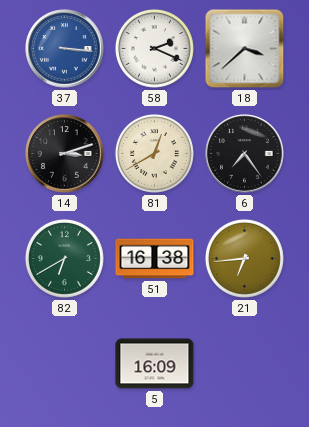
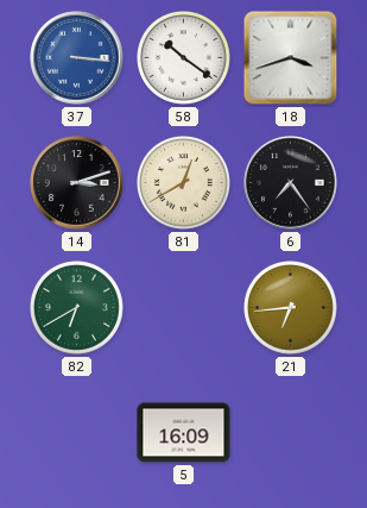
58: 2:19 -> 10:21
18: 3:38 -> 3:42
51: 16:38 -> none
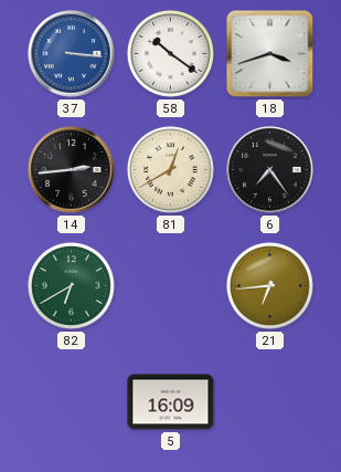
14: 3:12 -> 2:44
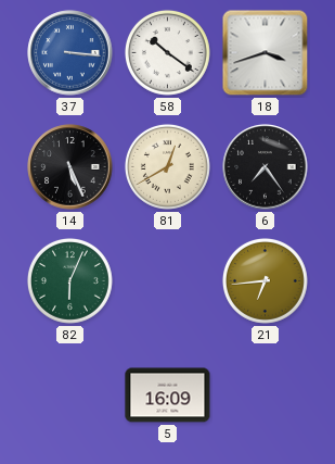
14: 2:44 -> 5:26
82: 6:40 -> 6:04
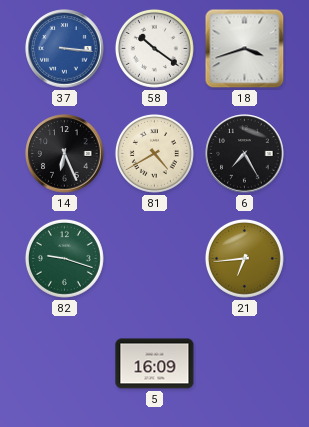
14: 5:26 -> 6:26
81: 12:40 -> 4:40
6: 7:24 -> 7:25
82: 6:04 -> 9:18
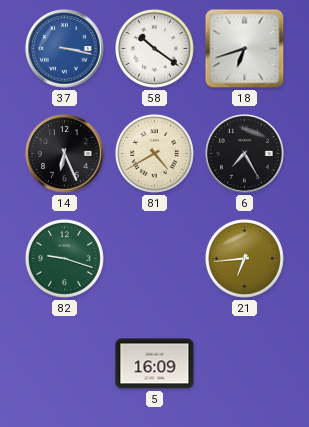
37: 3:16 -> 3:17
18: 3:42 -> 6:42
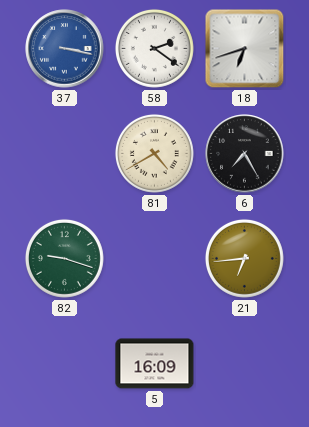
58: 10:21 -> 2:21
14: 6:26 -> none
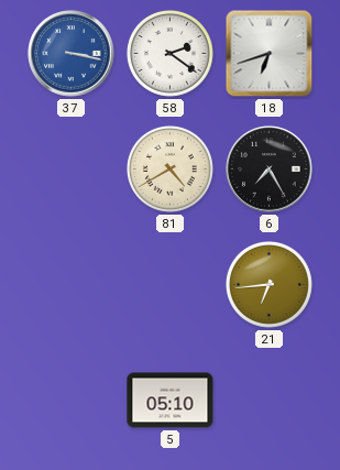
82: 9:18 -> none
5: 16:09 -> 05:10
